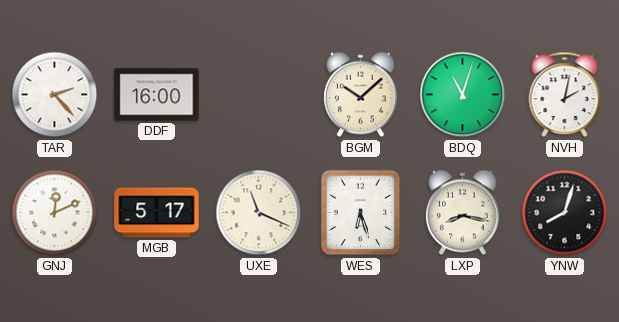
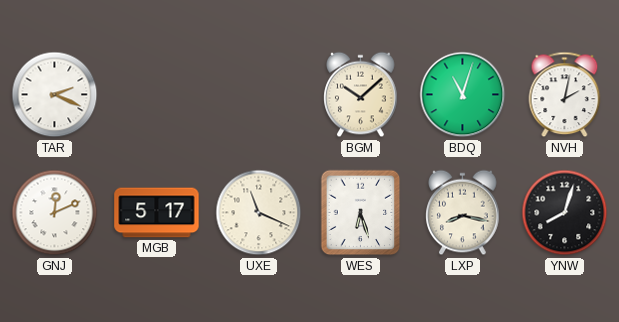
TAR: 2:23 -> 2:19
DDF: 16:00 -> none
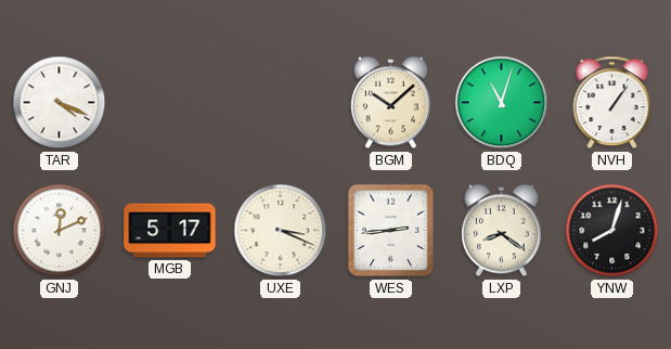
TAR: 2:19 -> 4:19
NVH: 2:02 -> 1:06
UXE: 11:19 -> 3:19
WES: 6:27 -> 2:44
LXP: 8:17 -> 8:21
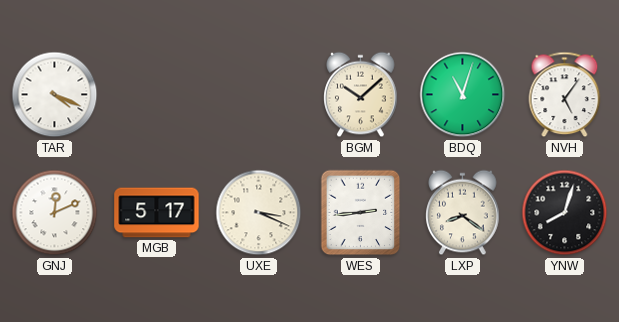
NVH: 1:06 -> 5:06
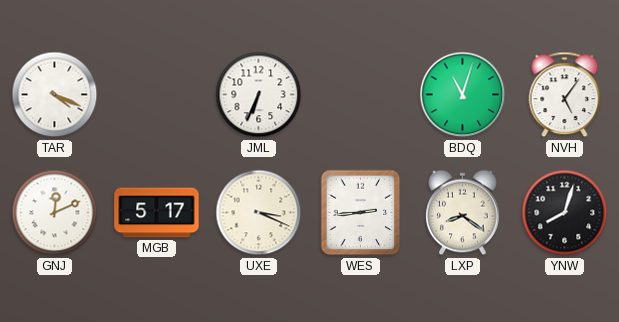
JML: none -> 6:34
BGM: 10:08 -> none
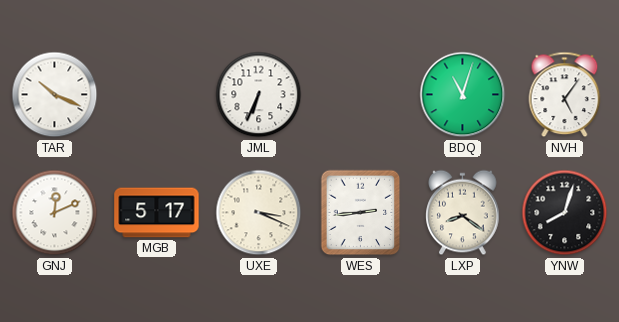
TAR: 4:19 -> 10:19
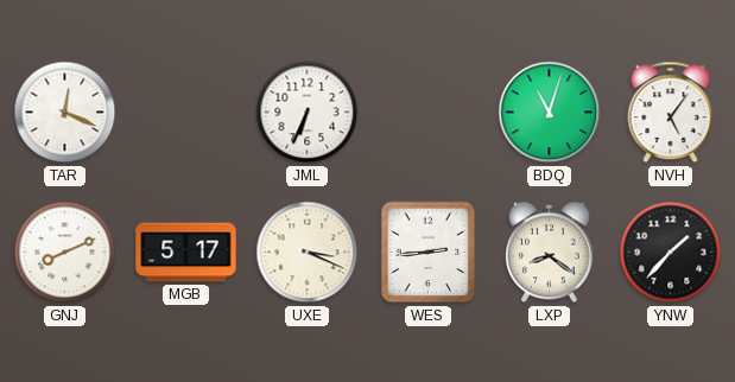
TAR: 10:19 -> 12:19
GNJ: 12:11 -> 8:11
YNW: 8:03 -> 1:37
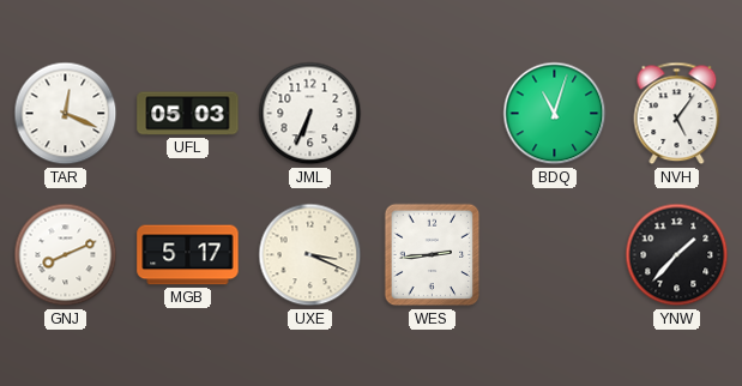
UFL: none -> 05:03
LXP: 8:21 -> none
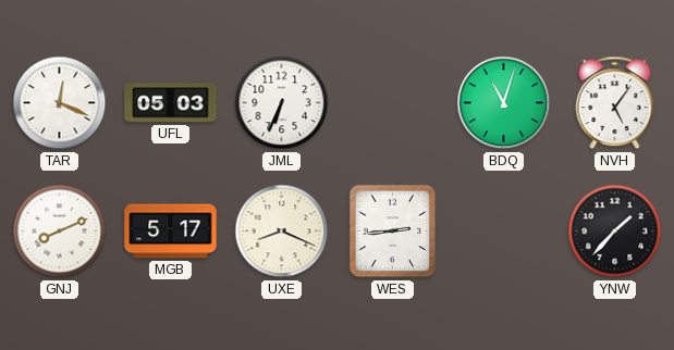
UXE: 3:19 -> 8:19
